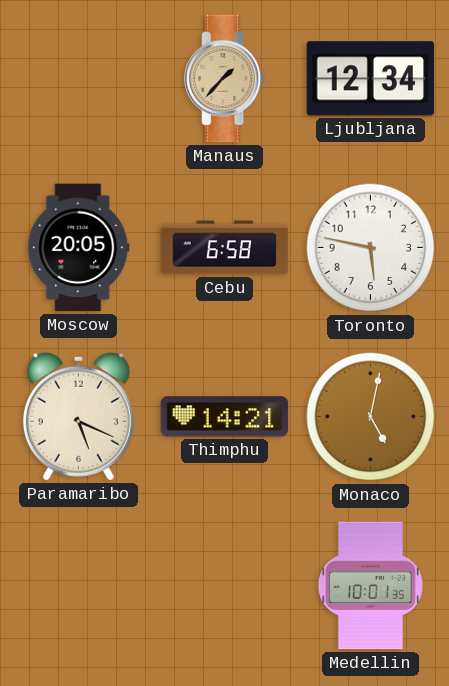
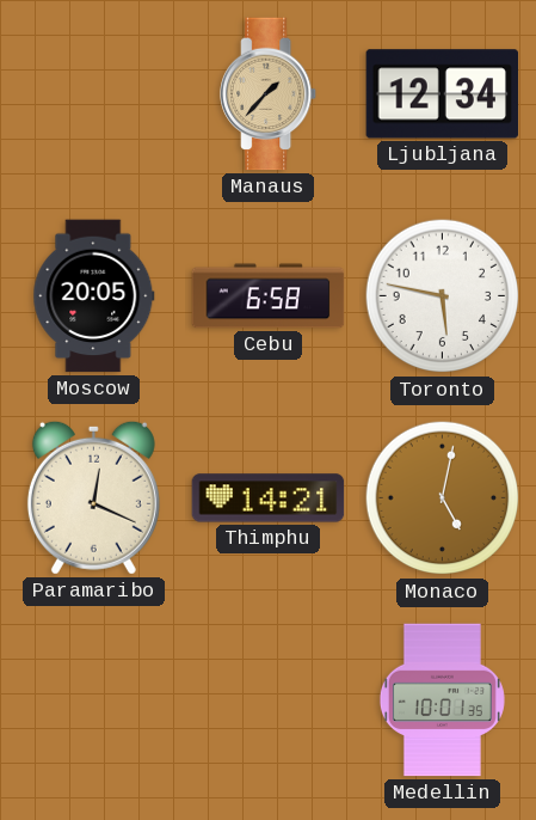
Paramaribo: 5:19 -> 12:19
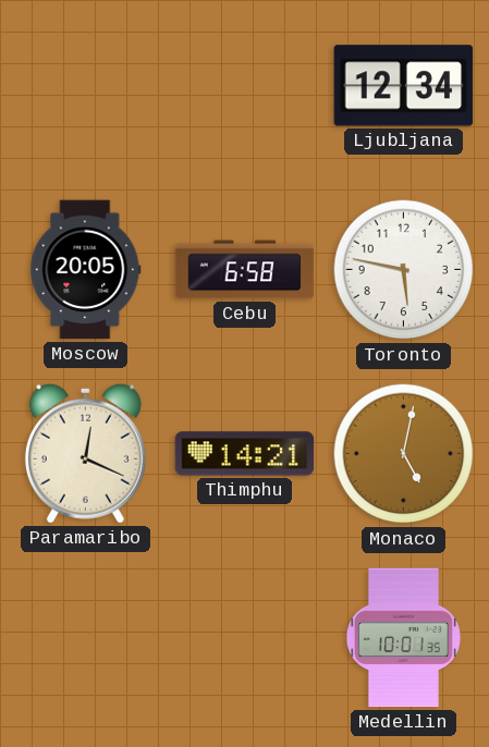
Manaus: 1:37 -> none
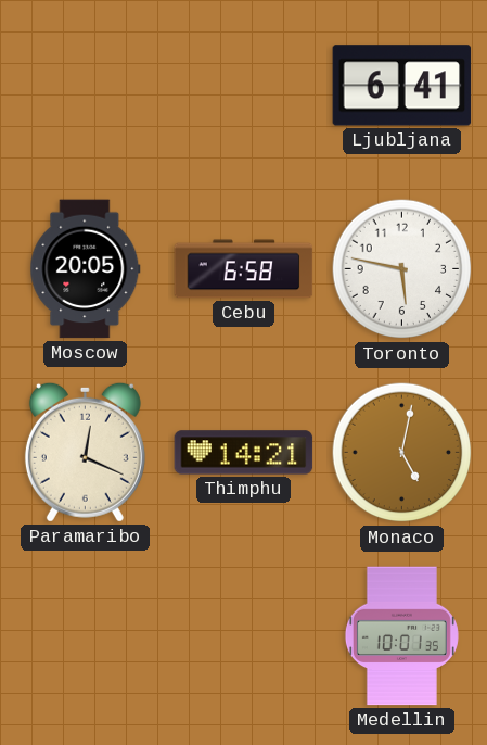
Ljubljana: 12:34 -> 6:41
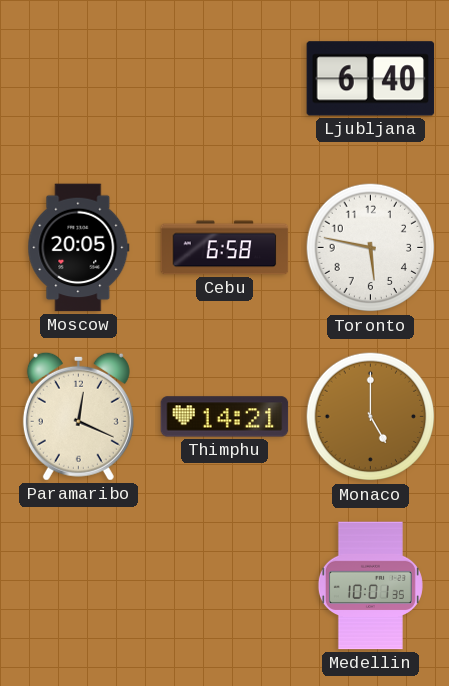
Ljubljana: 6:41 -> 6:40
Monaco: 5:02 -> 5:00
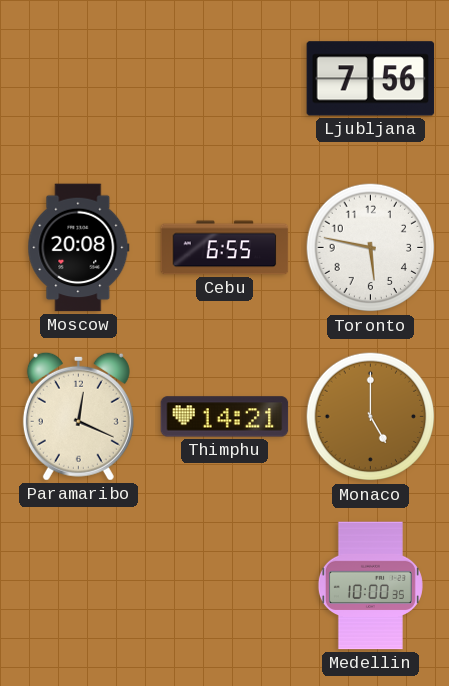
Ljubljana: 6:40 -> 7:56
Moscow: 20:05 -> 20:08
Cebu: 6:58 -> 6:55
Medellin: 10:01 -> 10:00
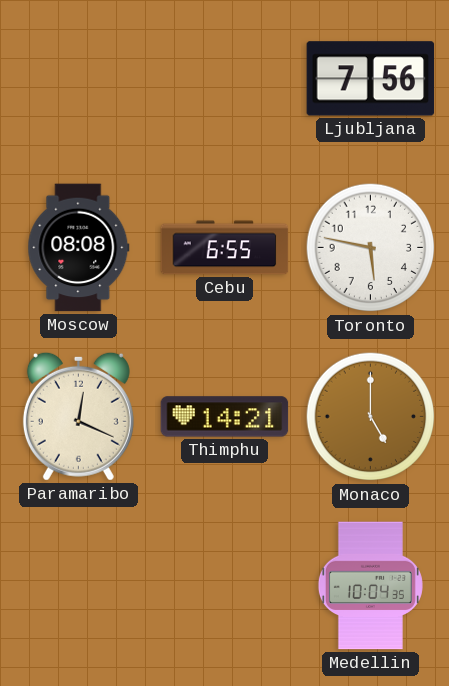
Moscow: 20:08 -> 08:08
Medellin: 10:00 -> 10:04
